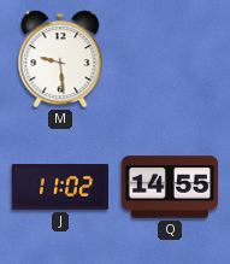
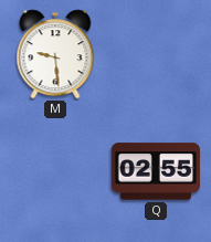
J: 11:02 -> none
Q: 14:55 -> 02:55
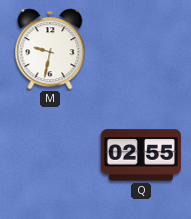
M: 9:29 -> 9:32
